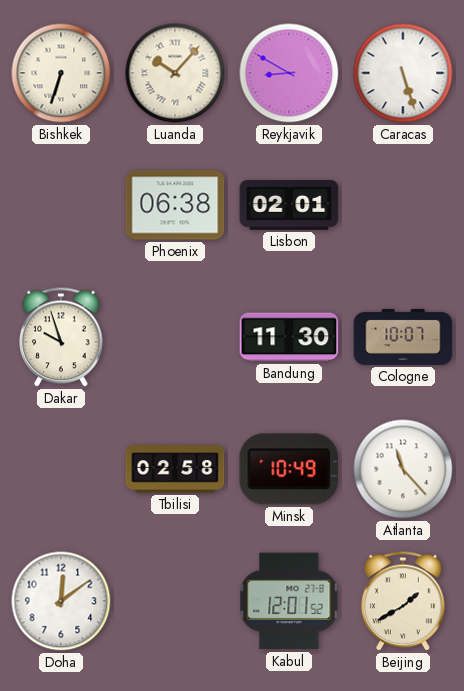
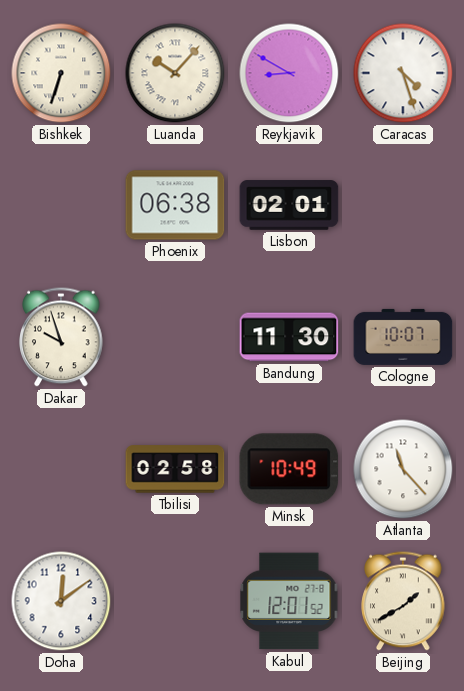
Caracas: 5:27 -> 4:27
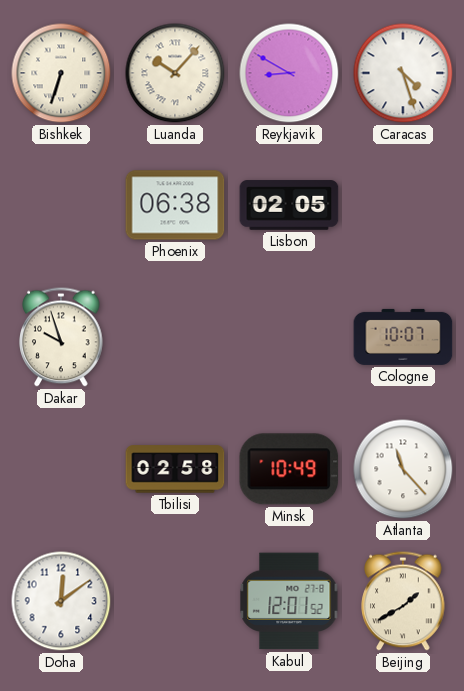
Lisbon: 02:01 -> 02:05
Bandung: 11:30 -> none
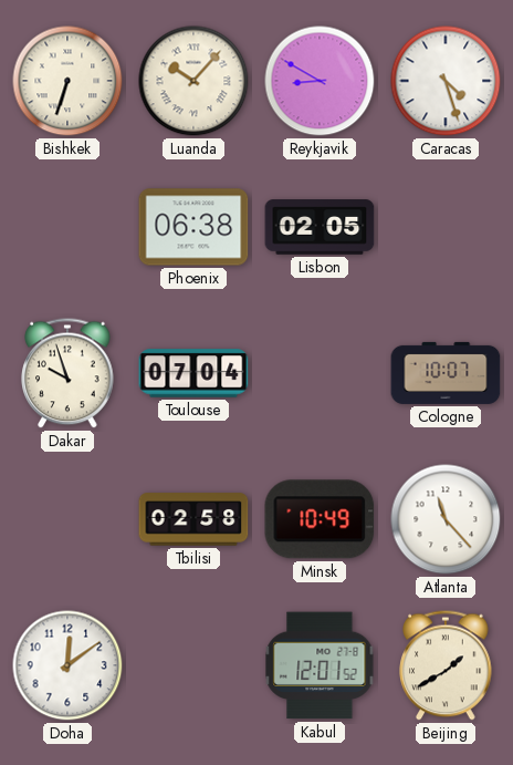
Toulouse: none -> 07:04
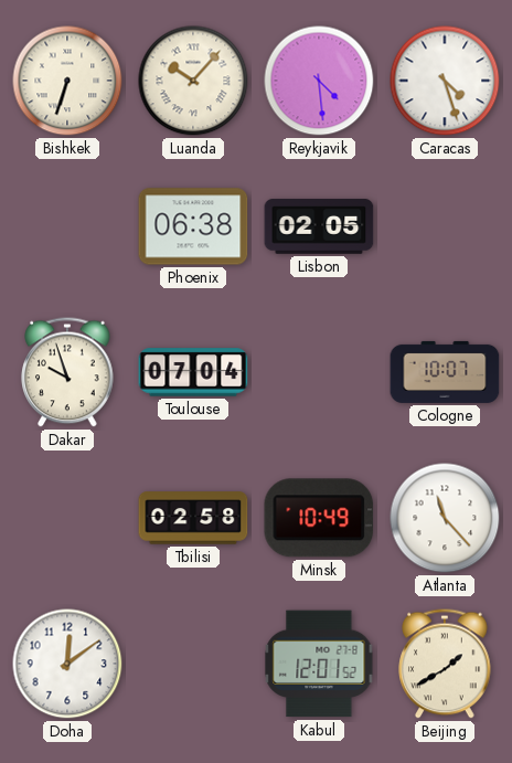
Reykjavik: 8:50 -> 4:29
